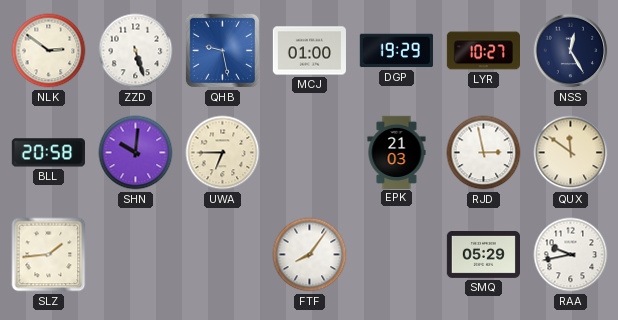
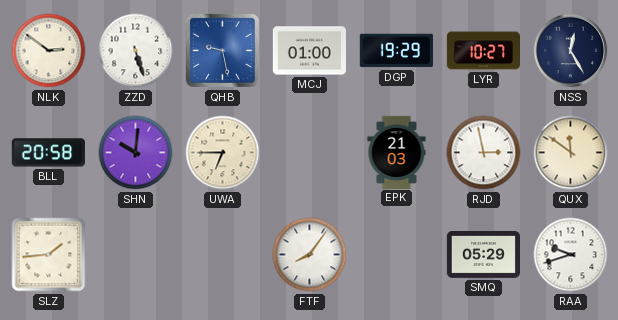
RAA: 9:43 -> 9:42
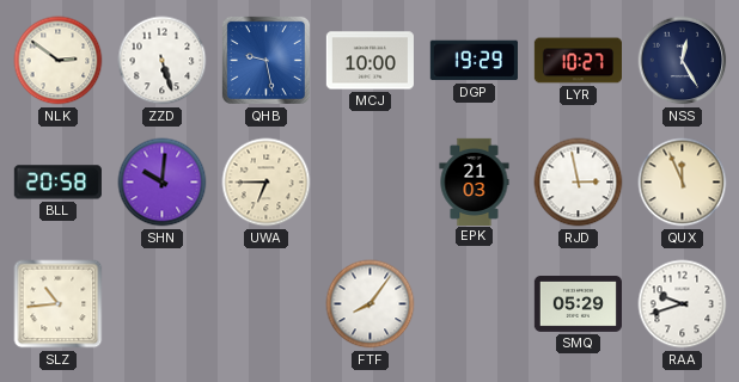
MCJ: 01:00 -> 10:00
QUX: 11:51 -> 11:56
SLZ: 1:44 -> 10:44
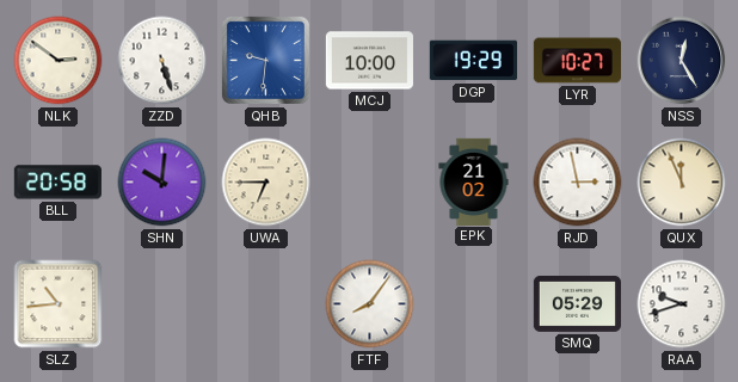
QHB: 9:28 -> 9:31
EPK: 21:03 -> 21:02
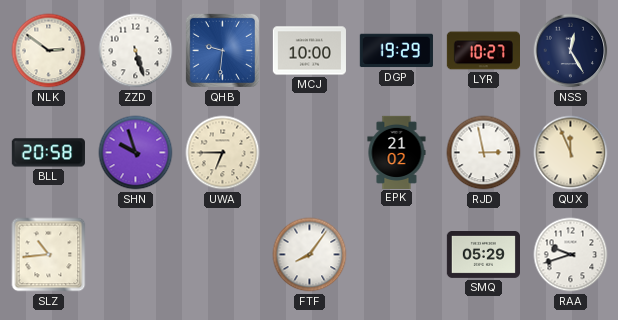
SHN: 10:01 -> 9:57
